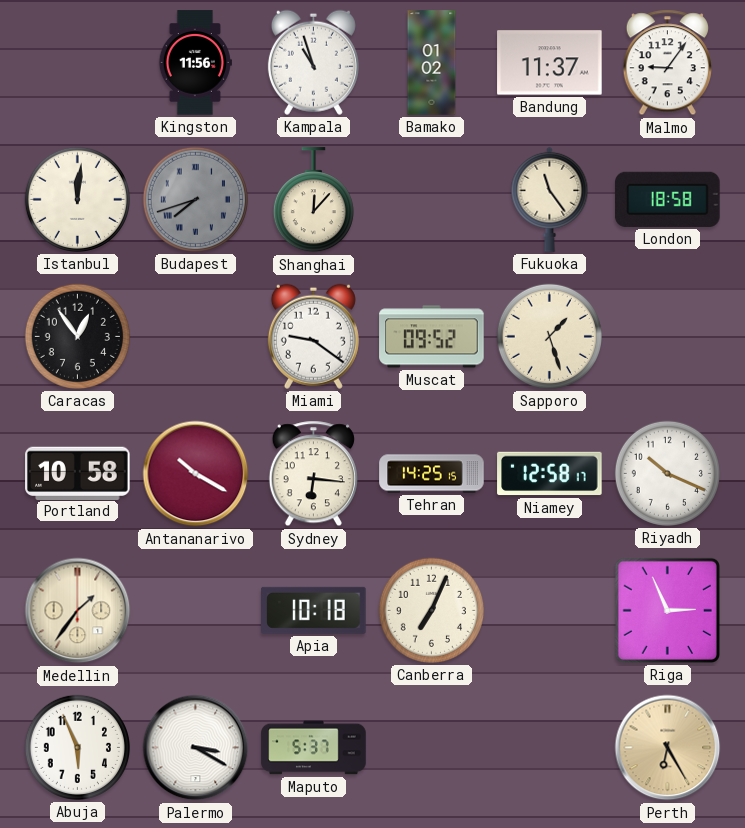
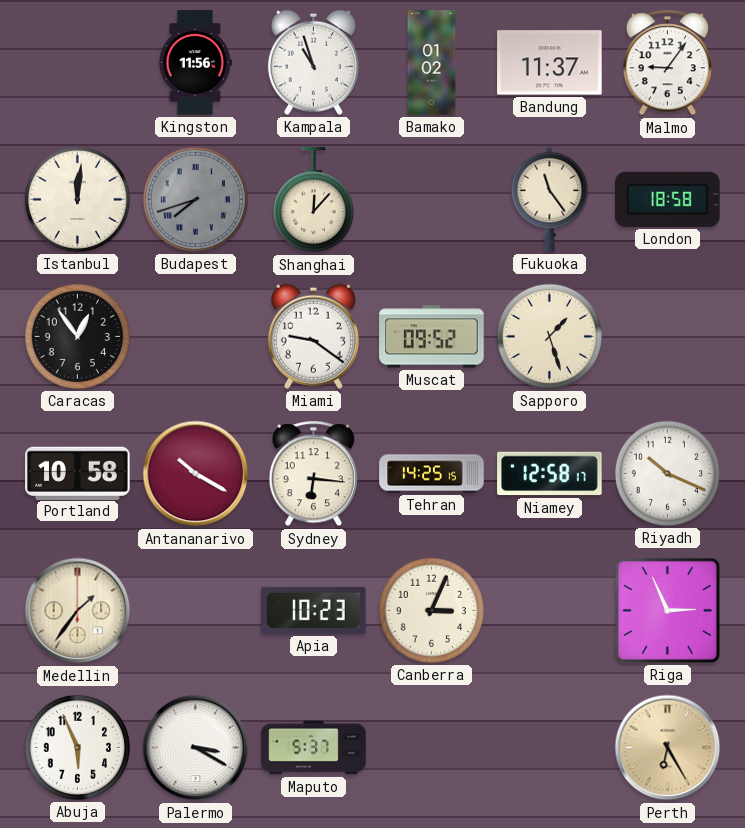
Apia: 10:18 -> 10:23
Canberra: 7:04 -> 3:04
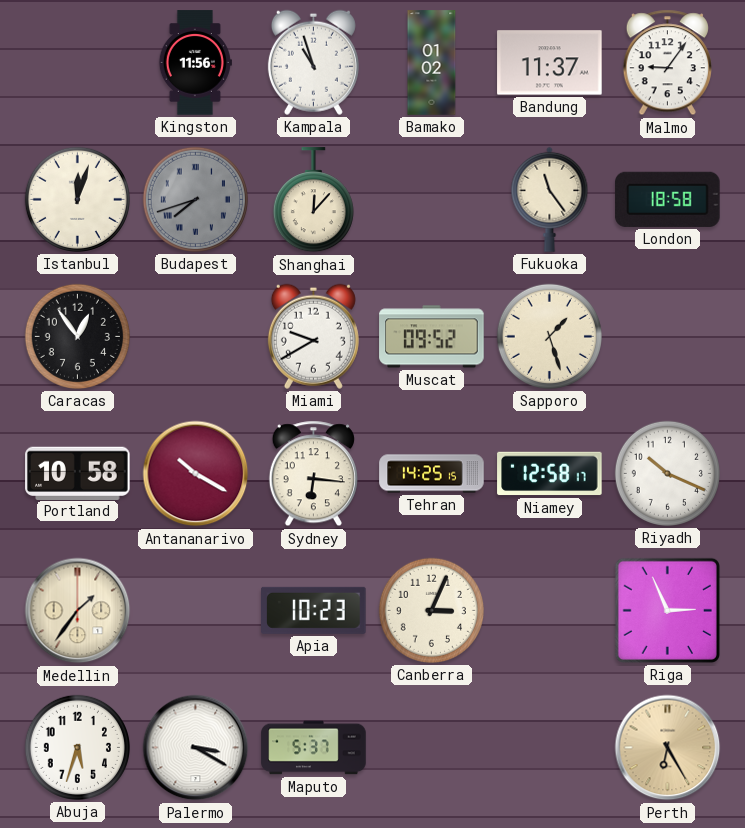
Istanbul: 12:01 -> 12:03
Miami: 9:21 -> 9:40
Abuja: 5:56 -> 5:33
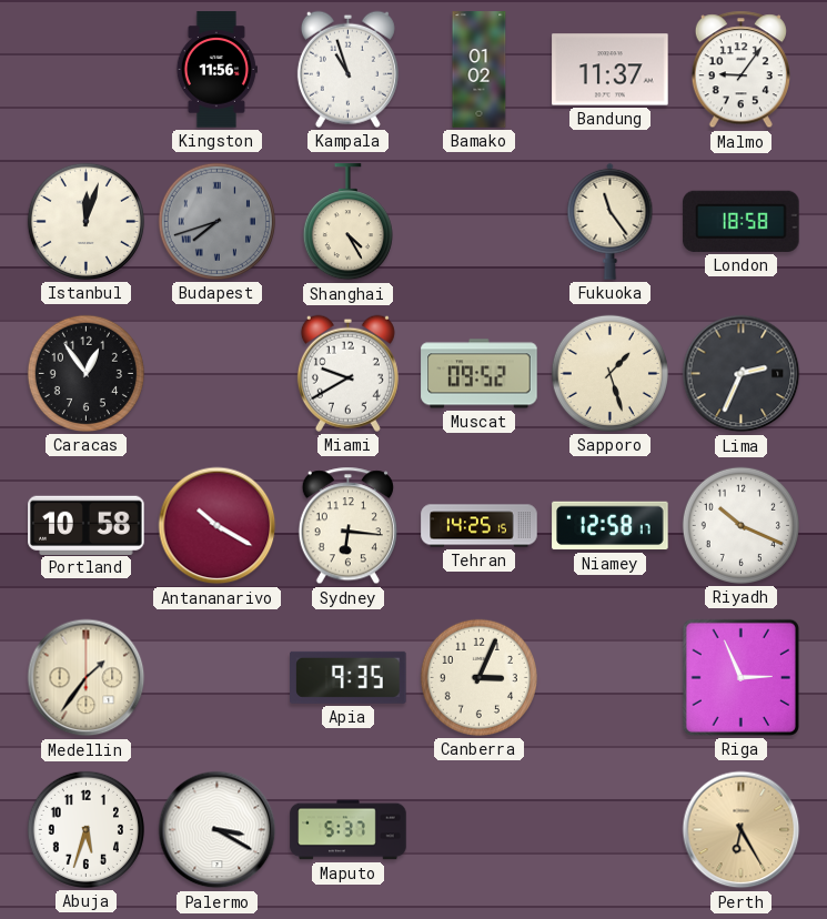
Shanghai: 12:07 -> 4:25
Lima: none -> 2:34
Apia: 10:23 -> 9:35
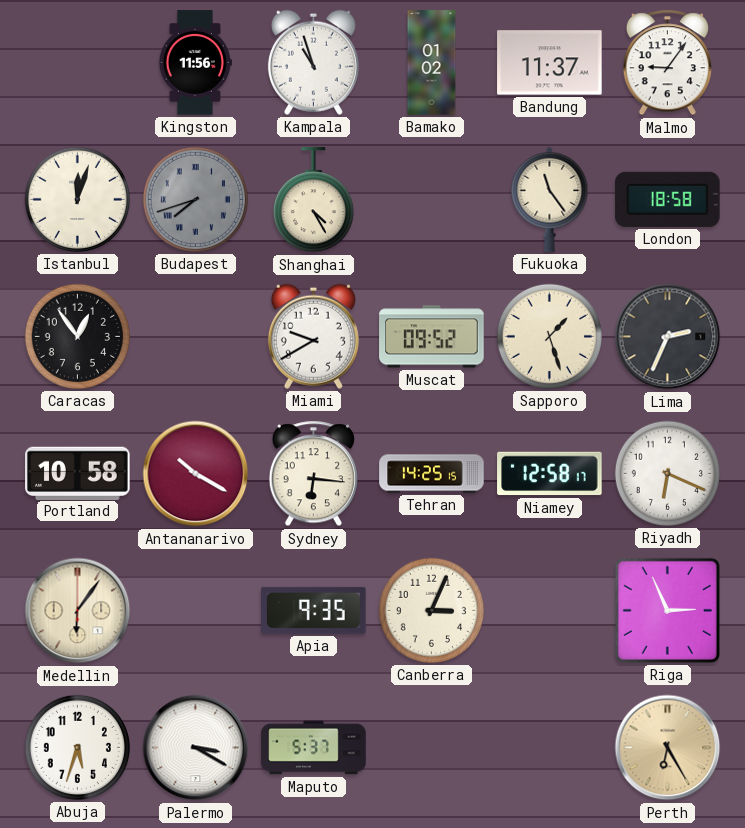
Riyadh: 10:19 -> 6:19
Medellin: 1:36 -> 6:06
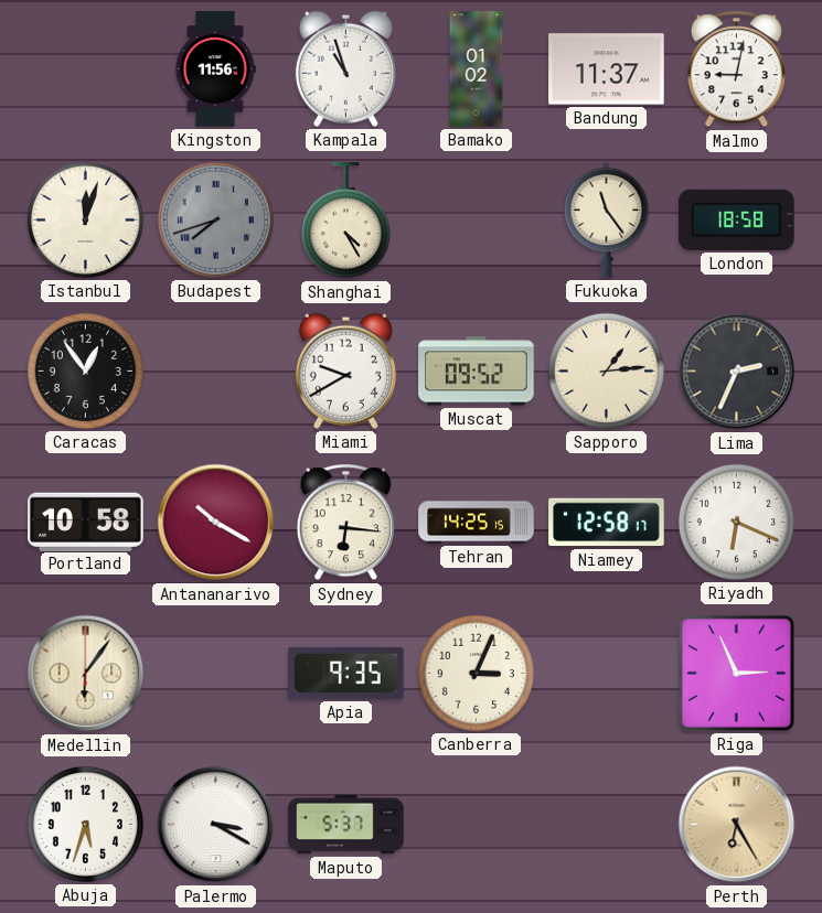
Malmo: 9:06 -> 9:02
Sapporo: 1:27 -> 1:14
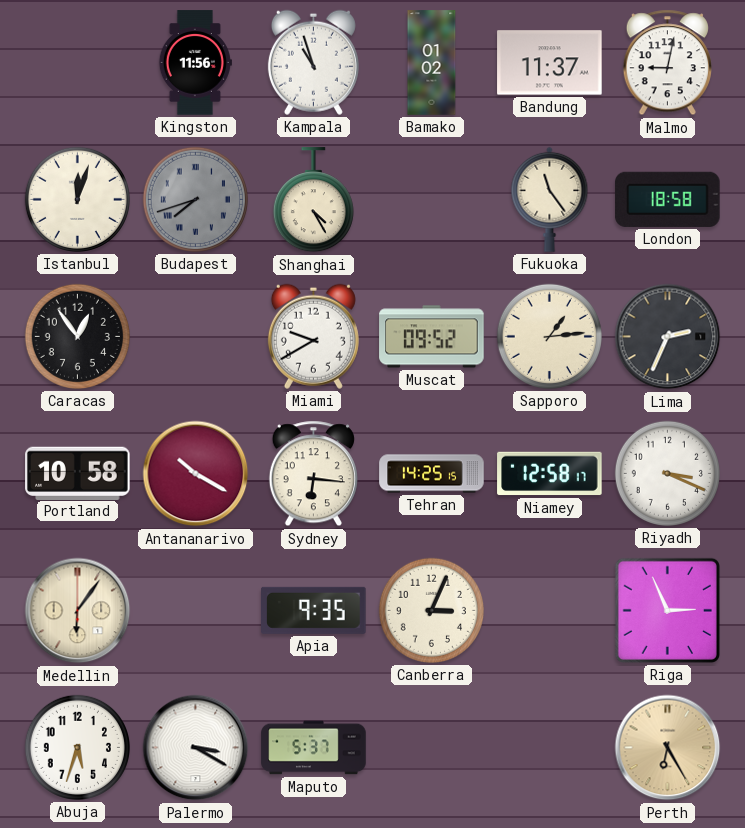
Riyadh: 6:19 -> 3:19
